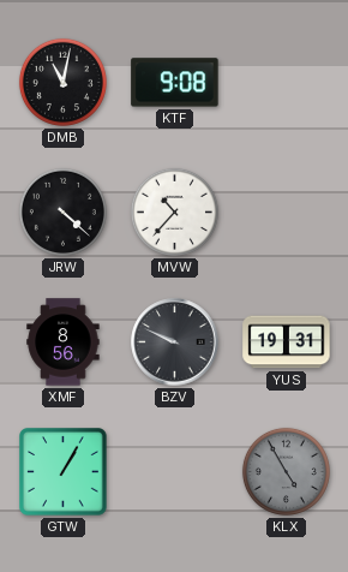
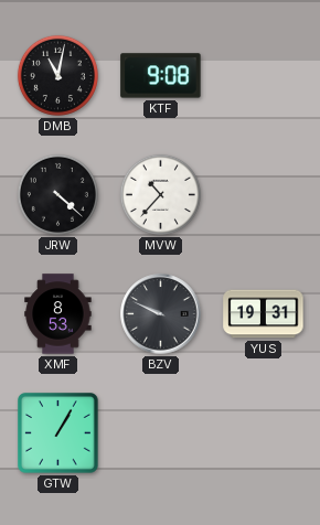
XMF: 8:56 -> 8:53
KLX: 4:55 -> none
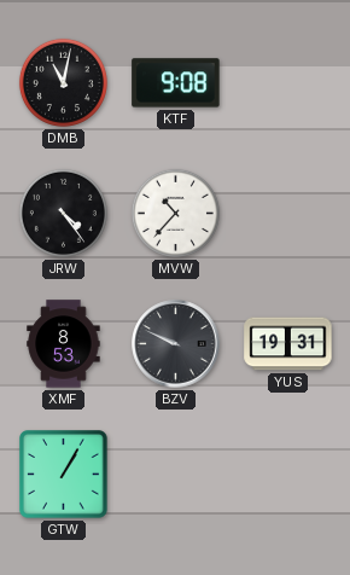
JRW: 4:22 -> 4:24
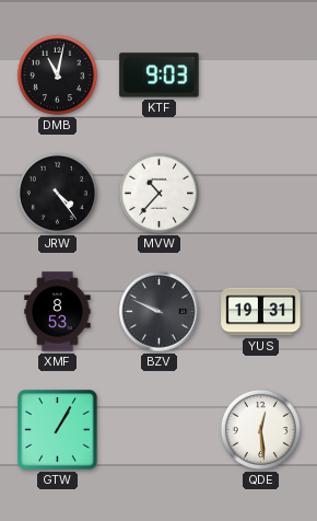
KTF: 9:08 -> 9:03
QDE: none -> 12:29
